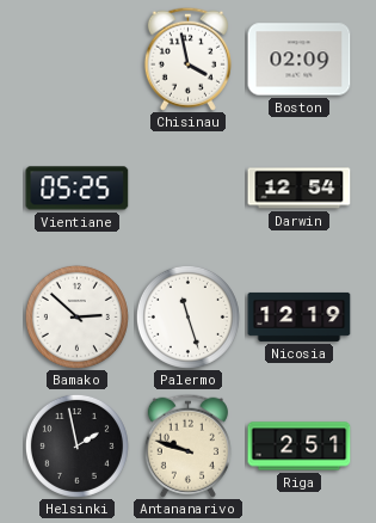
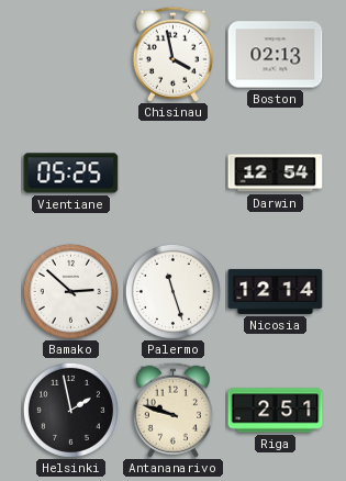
Boston: 02:09 -> 02:13
Nicosia: 12:19 -> 12:14
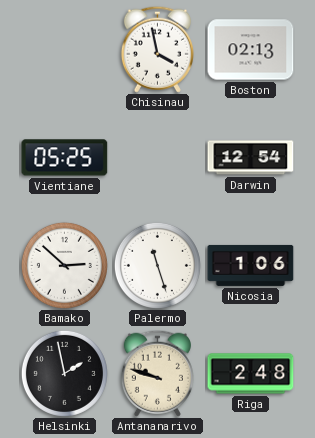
Nicosia: 12:14 -> 1:06
Riga: 2:51 -> 2:48
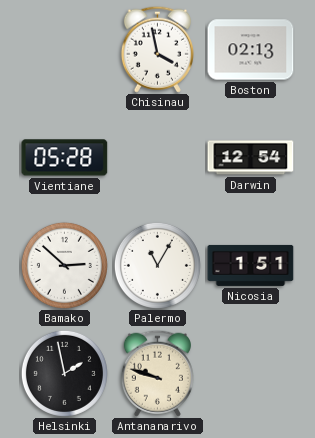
Vientiane: 05:25 -> 05:28
Palermo: 11:27 -> 11:05
Nicosia: 1:06 -> 1:51
Riga: 2:48 -> none
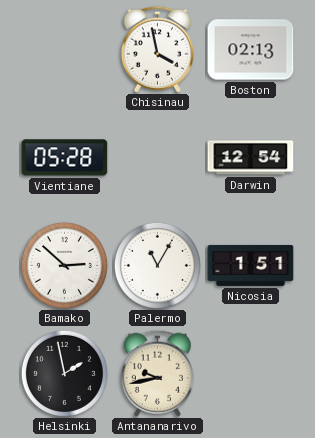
Antananarivo: 9:48 -> 9:43
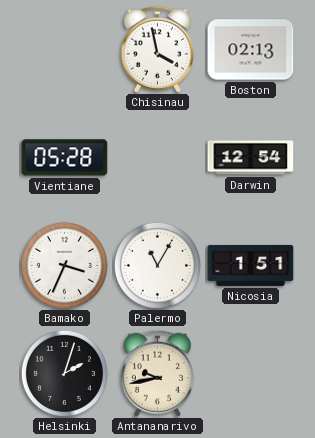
Bamako: 2:52 -> 3:34
Helsinki: 1:58 -> 2:03
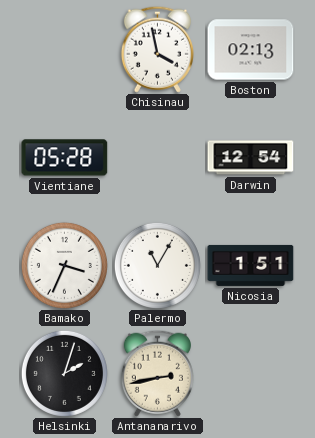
Antananarivo: 9:43 -> 2:43
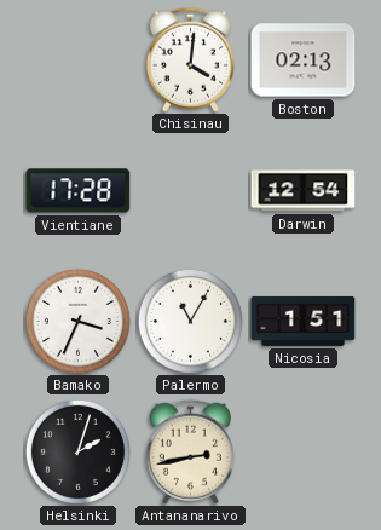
Chisinau: 3:58 -> 4:01
Vientiane: 05:28 -> 17:28
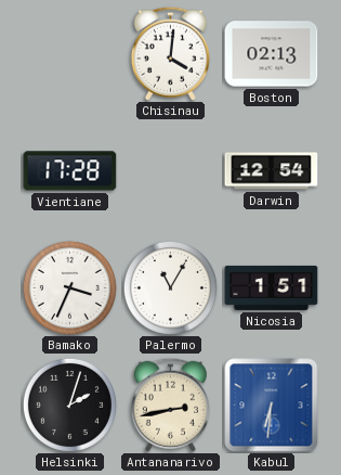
Kabul: none -> 6:31
